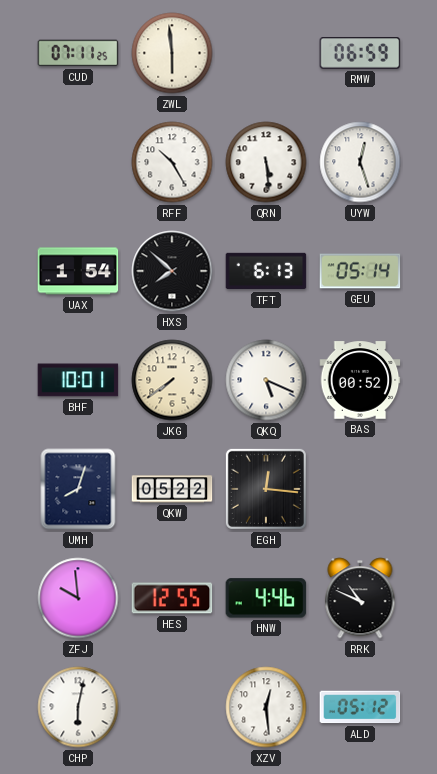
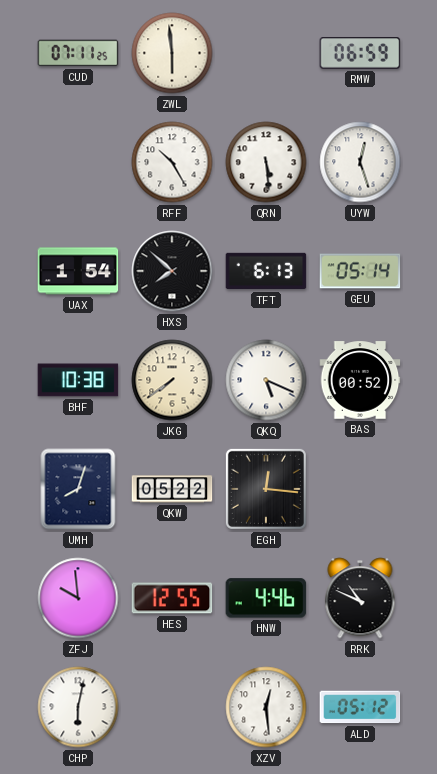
BHF: 10:01 -> 10:38
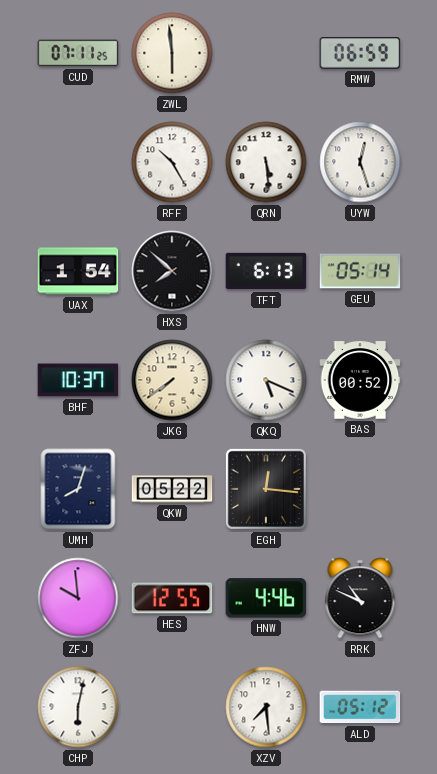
BHF: 10:38 -> 10:37
XZV: 12:29 -> 7:29
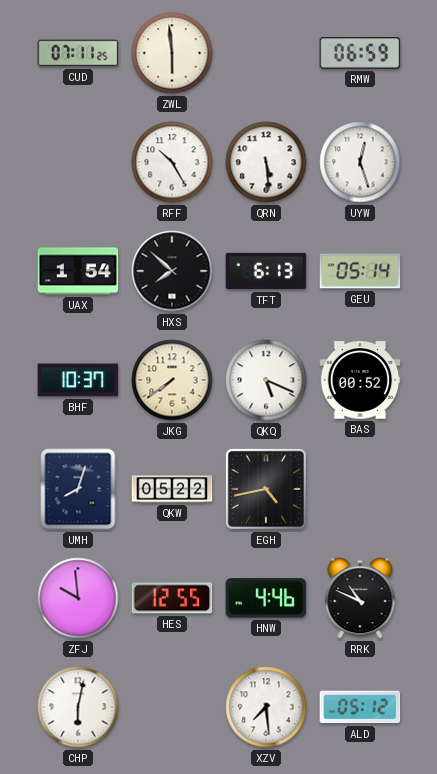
EGH: 12:16 -> 4:43
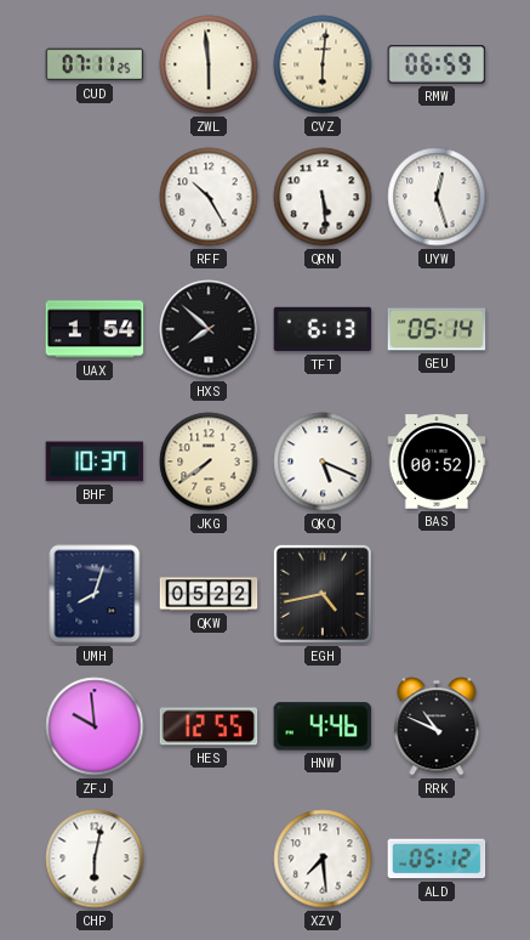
CVZ: none -> 6:01
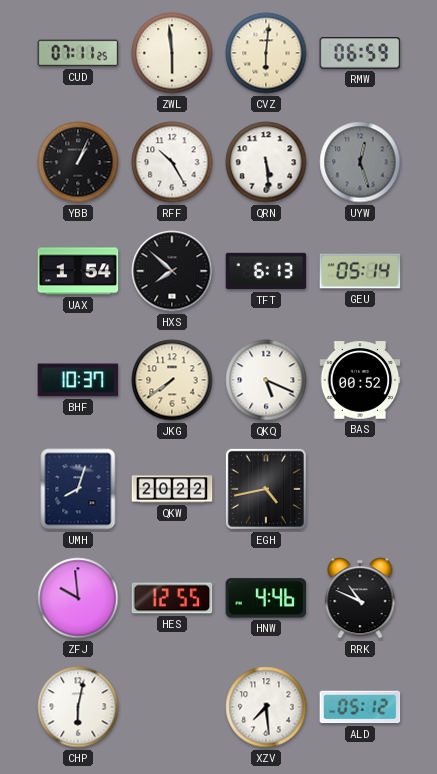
YBB: none -> 1:04
UYW dial: white -> grey
QKW: 05:22 -> 20:22
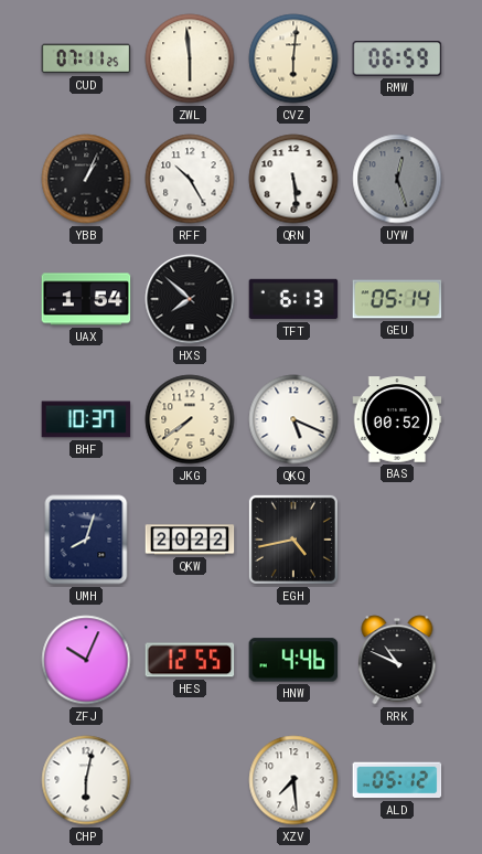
ZFJ: 9:59 -> 10:04
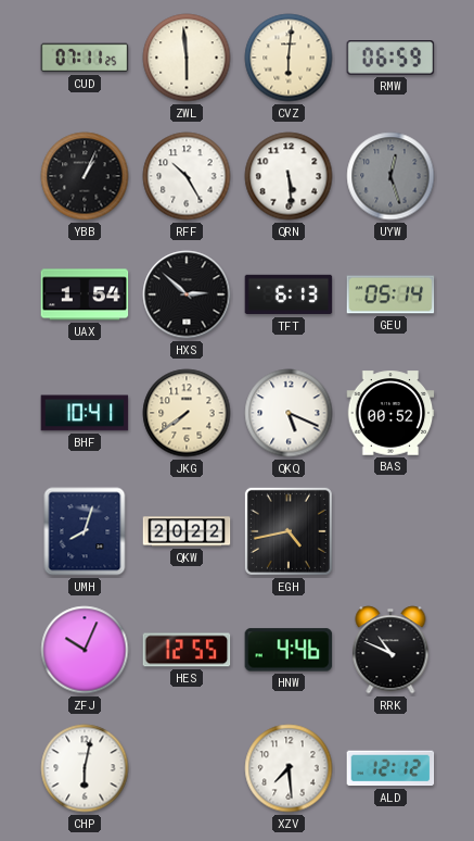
HXS: 7:52 -> 2:52
BHF: 10:37 -> 10:41
ALD: 05:12 -> 12:12
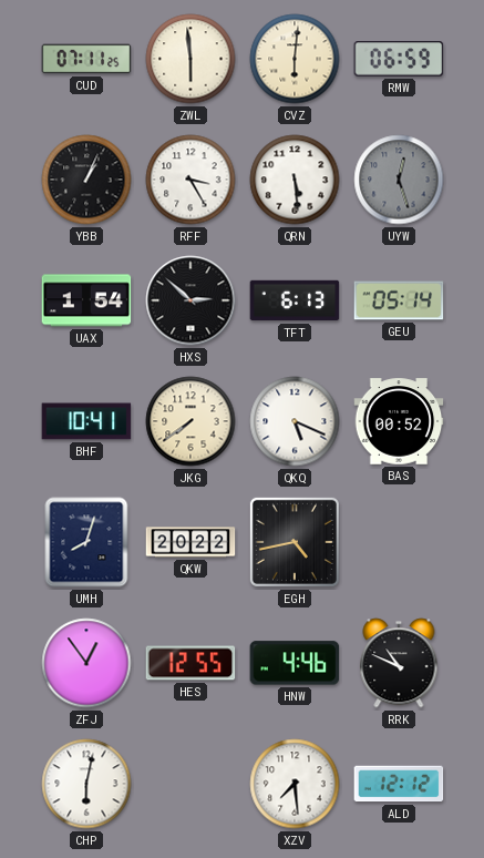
RFF: 10:25 -> 3:25
ZFJ: 10:04 -> 12:54
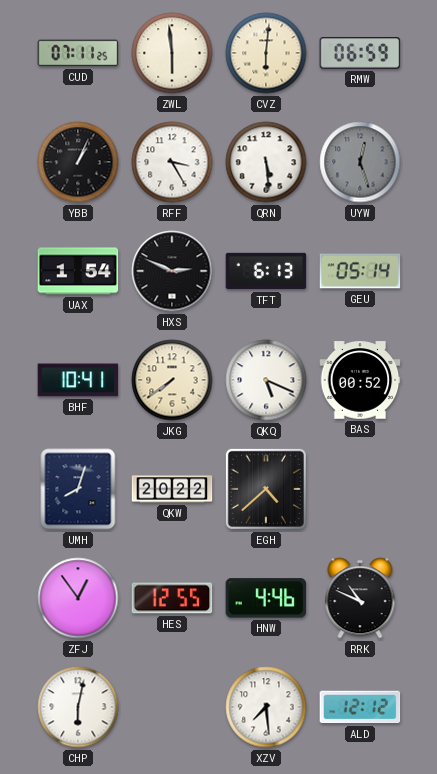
HXS: 2:52 -> 2:49
EGH: 4:43 -> 4:38
